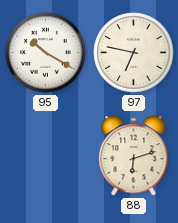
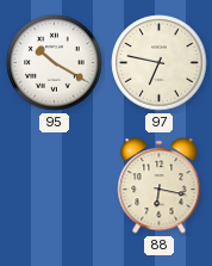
88: 6:12 -> 6:17
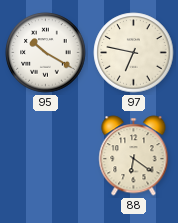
88: 6:17 -> 6:21
